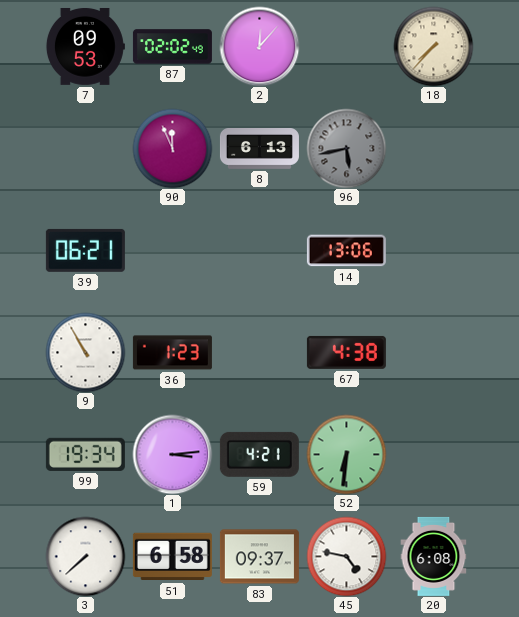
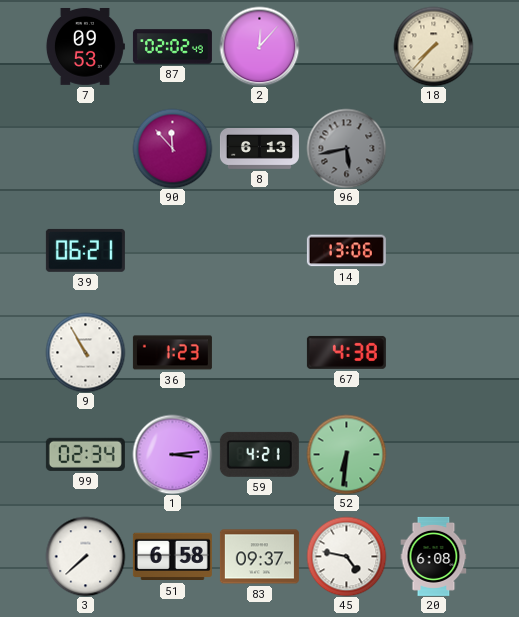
90: 11:56 -> 11:53
99: 19:34 -> 02:34
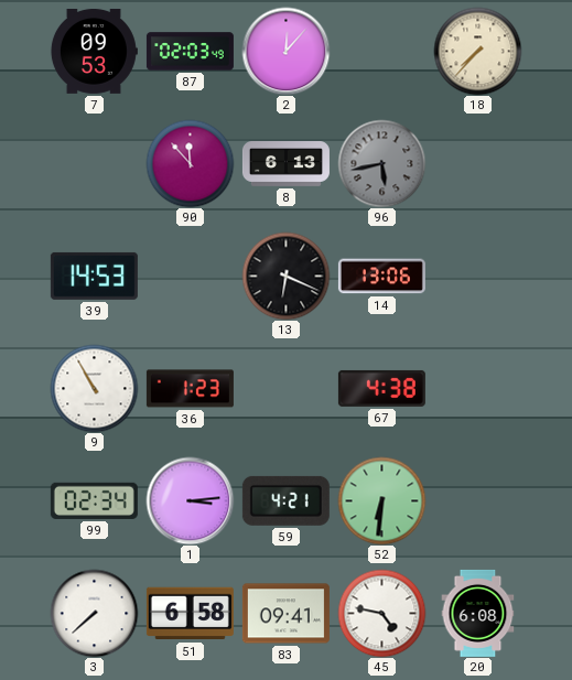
87: 02:02 -> 02:03
39: 06:21 -> 14:53
13: none -> 6:19
83: 09:37 -> 09:41
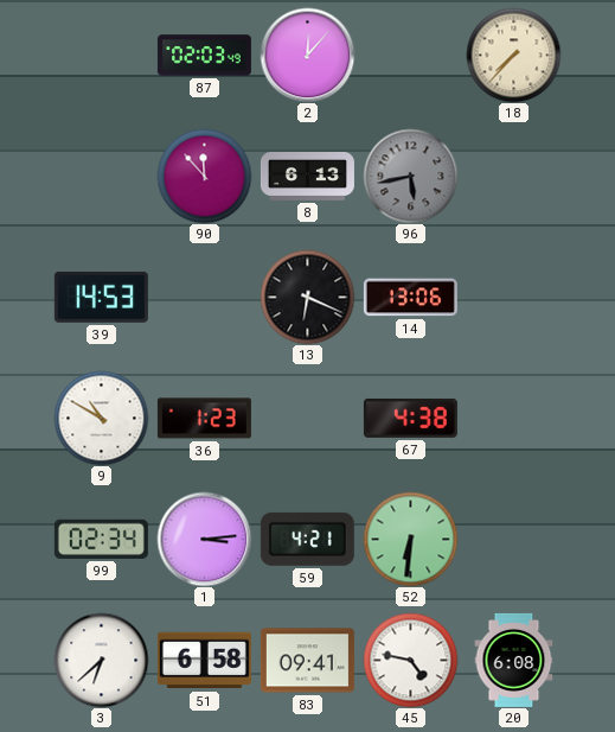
7: 09:53 -> none
9: 10:55 -> 10:50
3: 7:38 -> 6:38
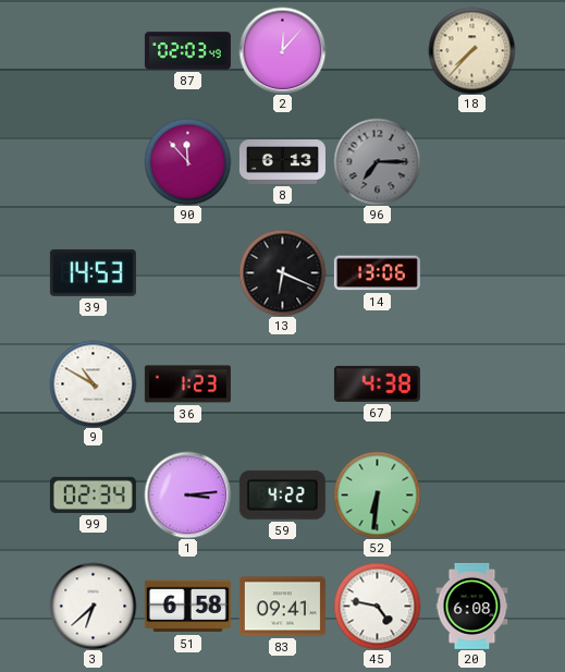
96: 5:43 -> 7:15
59: 4:21 -> 4:22
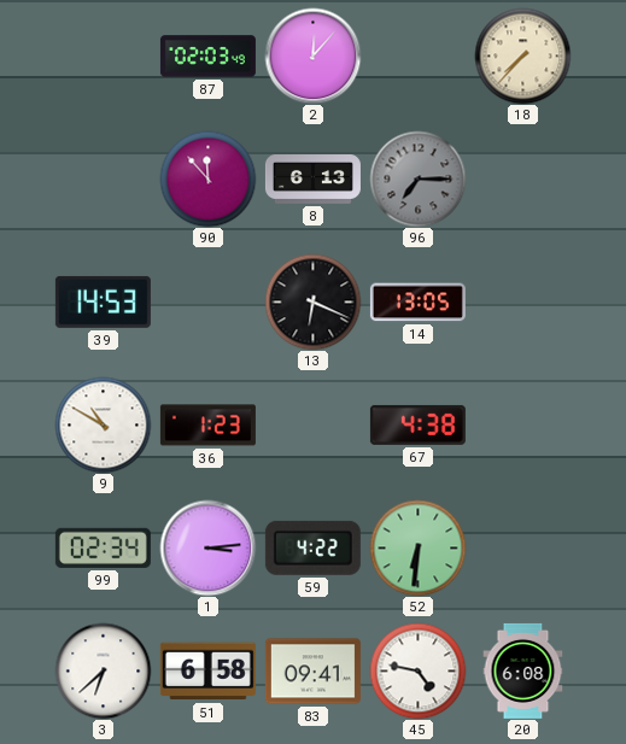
14: 13:06 -> 13:05
